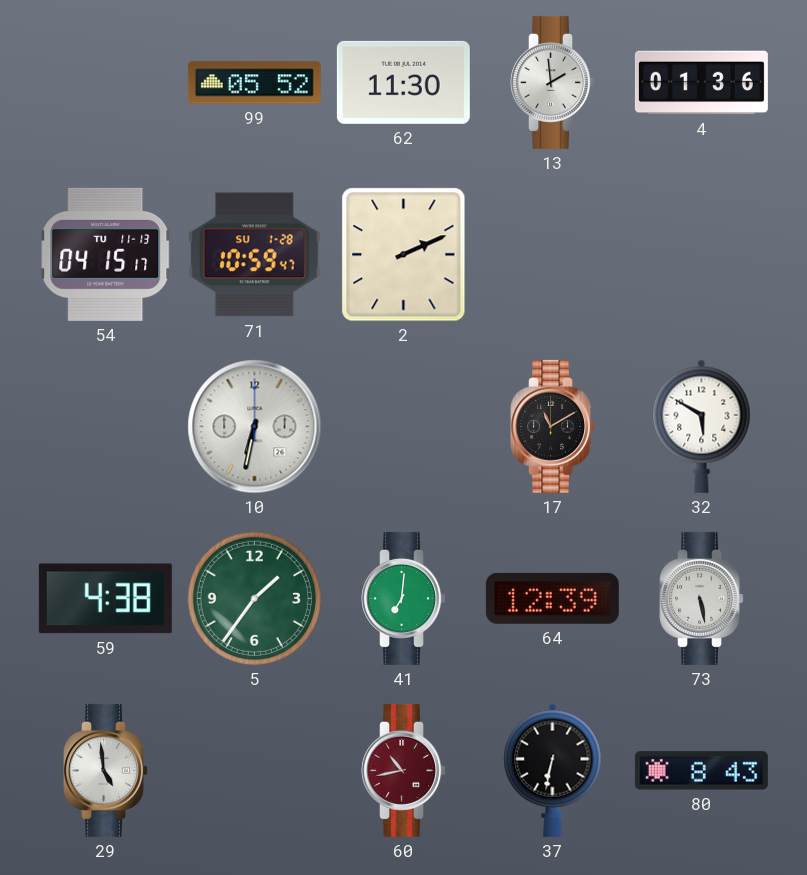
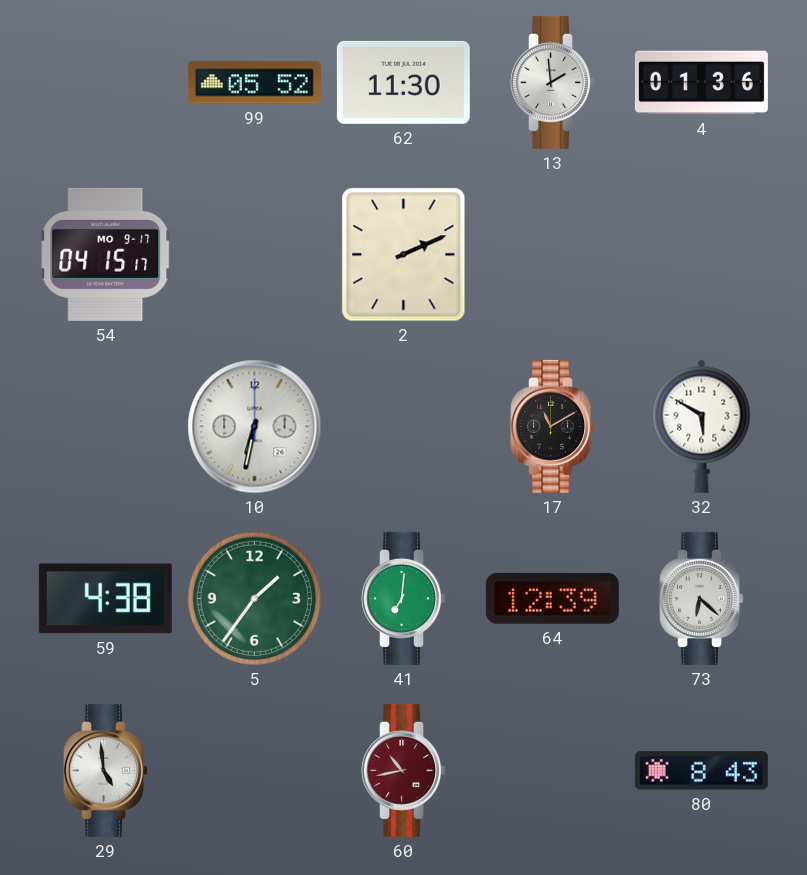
54 date: TU 11-13 -> MO 9-17
71: 10:59 -> none
73: 5:28 -> 6:22
37: 6:32 -> none
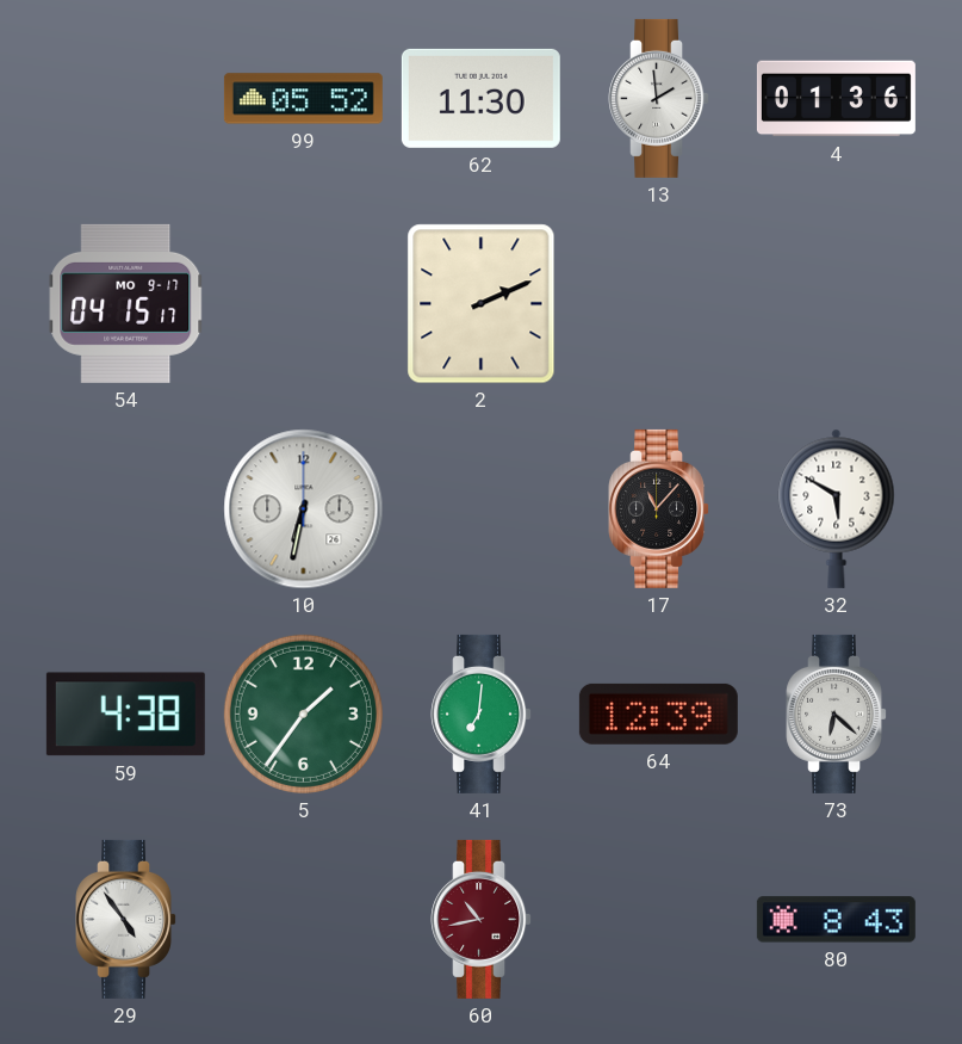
17: 11:10 -> 11:07
29: 4:59 -> 4:54
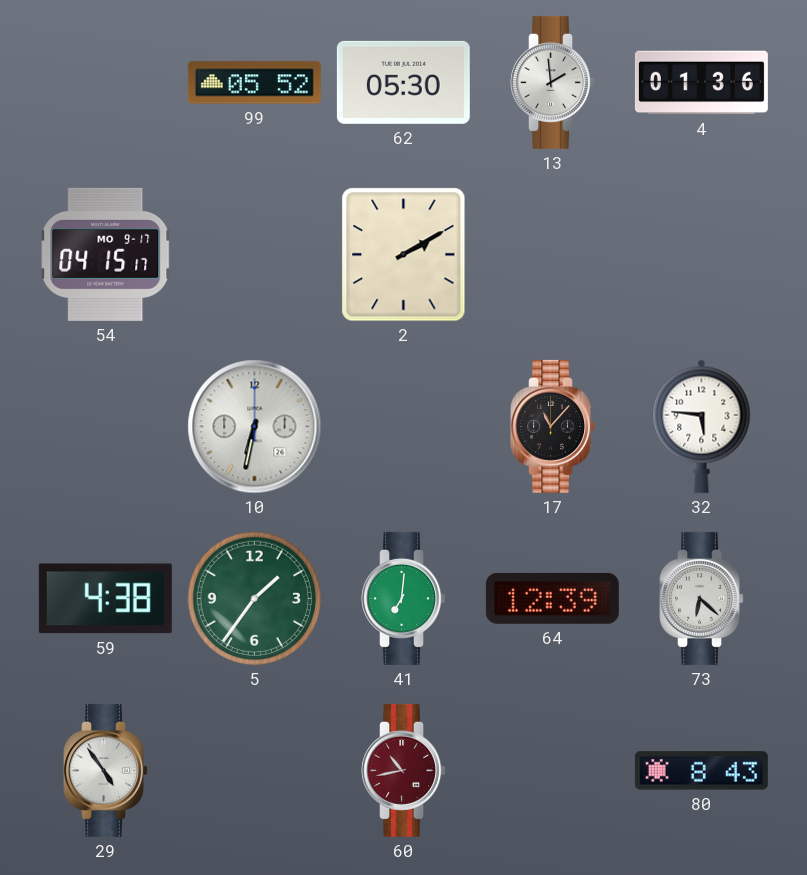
62: 11:30 -> 05:30
2: 2:11 -> 2:10
32: 5:50 -> 5:46
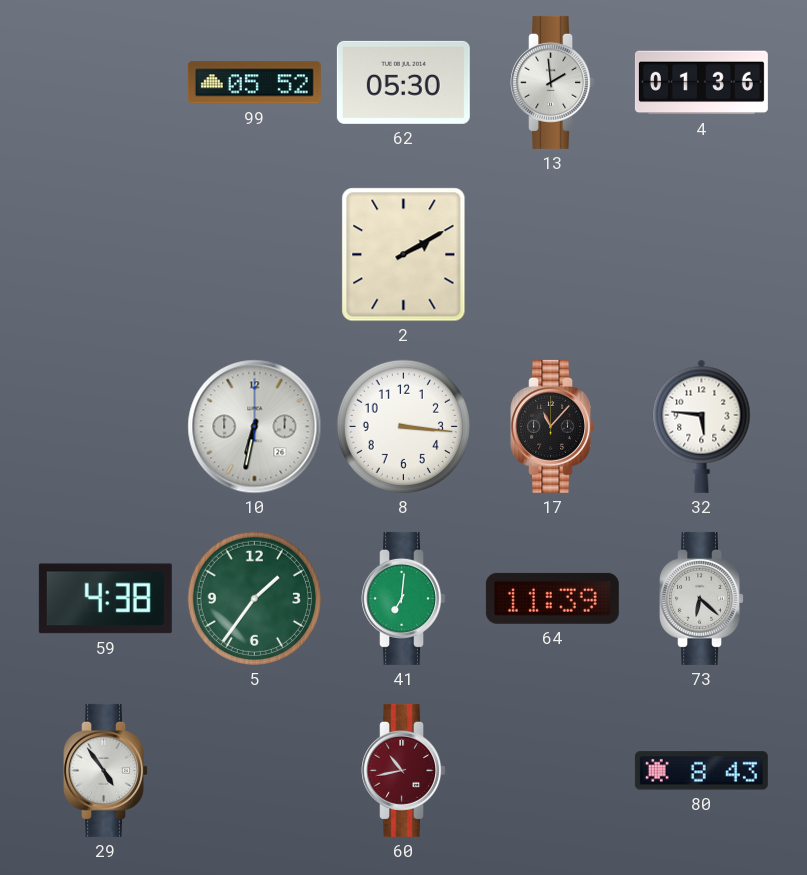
54: 04:15 -> none
8: none -> 3:16
64: 12:39 -> 11:39
